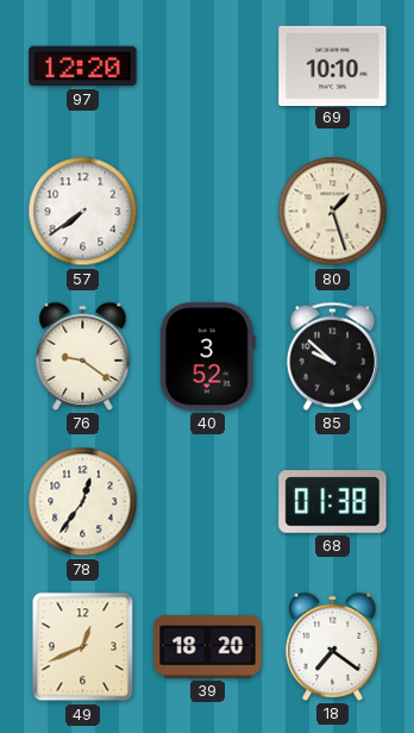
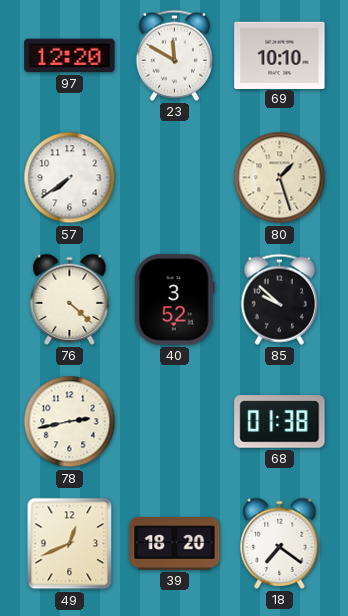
23: none -> 11:50
76: 9:21 -> 4:22
78: 12:36 -> 2:43
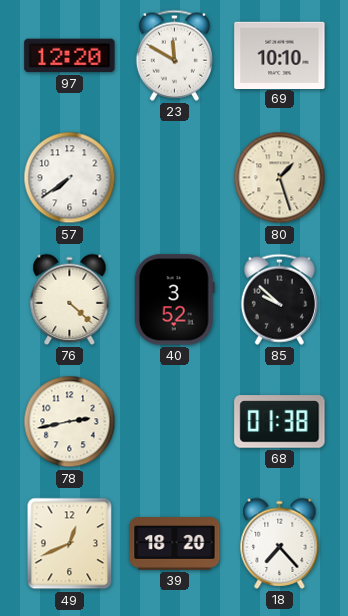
18: 7:21 -> 7:23
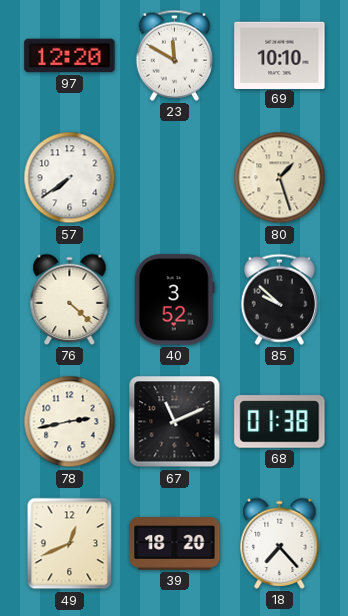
67: none -> 11:11
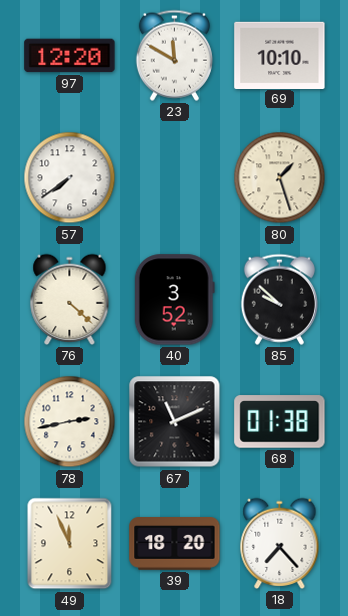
49: 12:41 -> 11:56
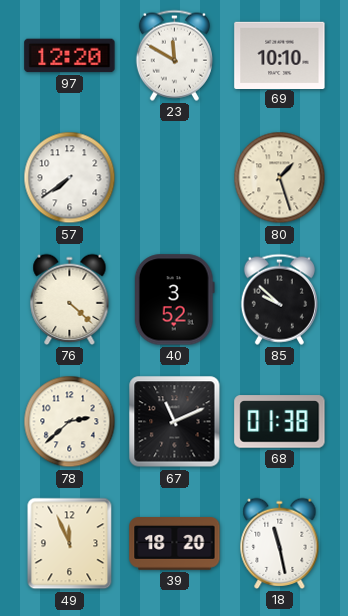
78: 2:43 -> 2:38
18: 7:23 -> 11:28
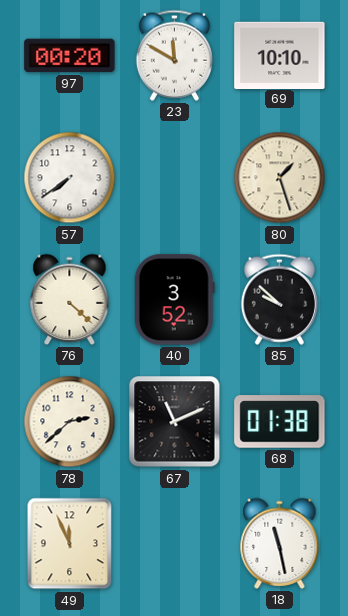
97: 12:20 -> 00:20
39: 18:20 -> none
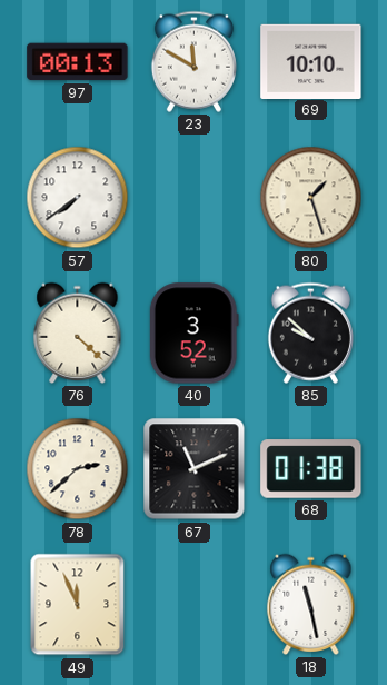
97: 00:20 -> 00:13
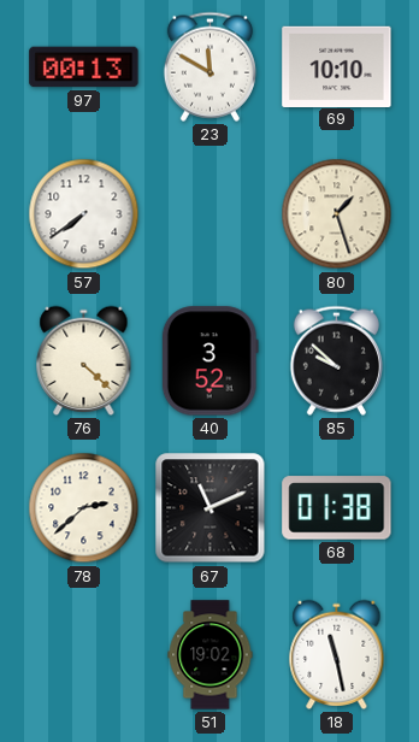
49: 11:56 -> none
51: none -> 19:02
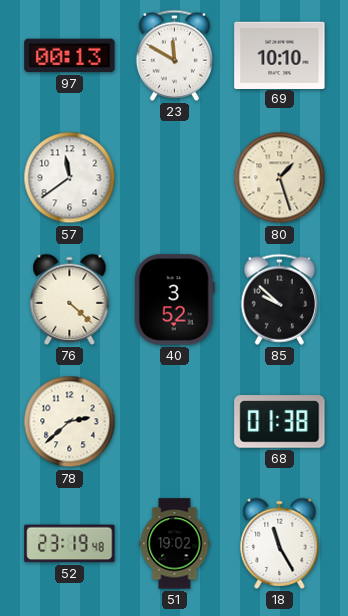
57: 7:39 -> 11:39
67: 11:11 -> none
52: none -> 23:19
18: 11:28 -> 11:25
